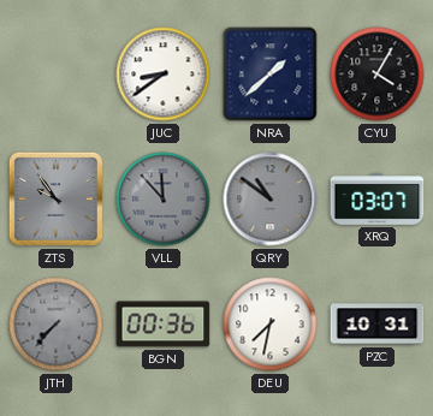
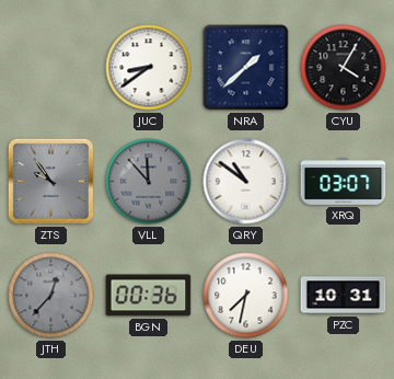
QRY dial: grey -> white
JTH: 7:37 -> 12:37
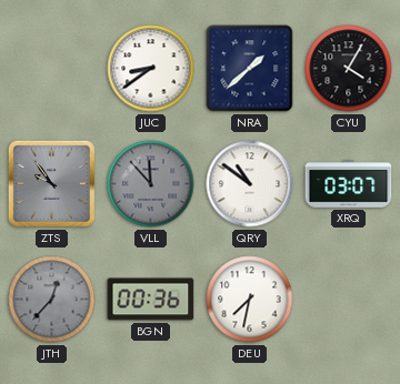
PZC: 10:31 -> none
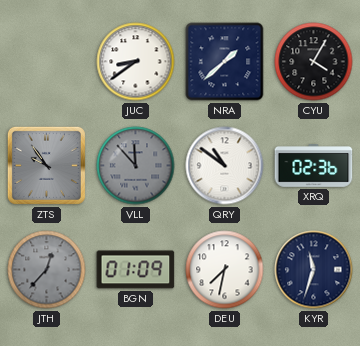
XRQ: 03:07 -> 02:36
BGN: 00:36 -> 01:09
KYR: none -> 11:33
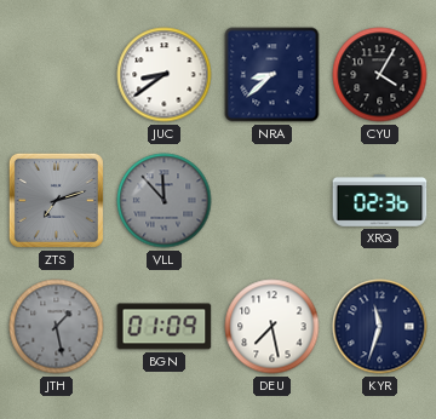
NRA: 1:38 -> 8:38
ZTS: 9:54 -> 7:12
QRY: 10:51 -> none
JTH: 12:37 -> 1:28
DEU: 7:32 -> 7:28
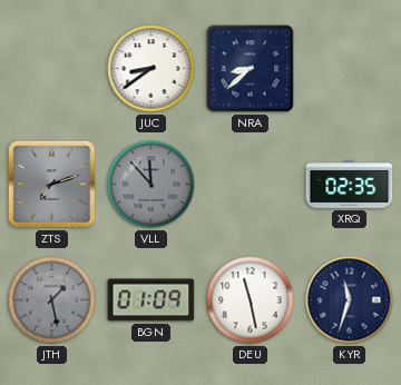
CYU: 4:05 -> none
XRQ: 02:36 -> 02:35
DEU: 7:28 -> 11:28
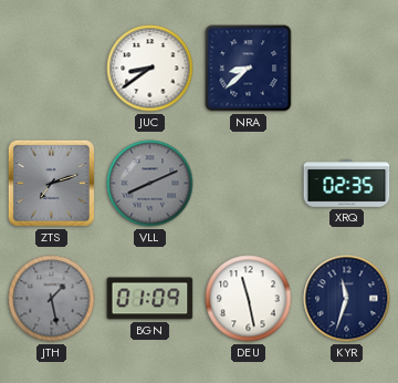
VLL: 11:53 -> 8:11
